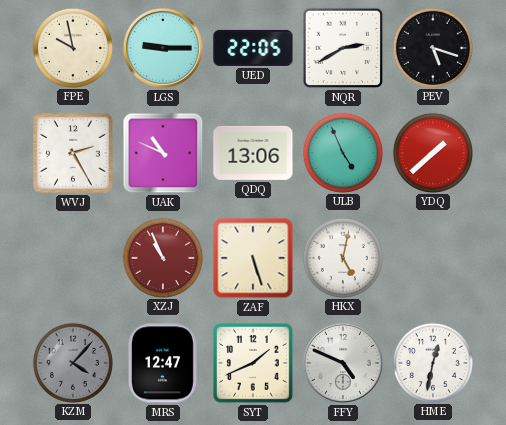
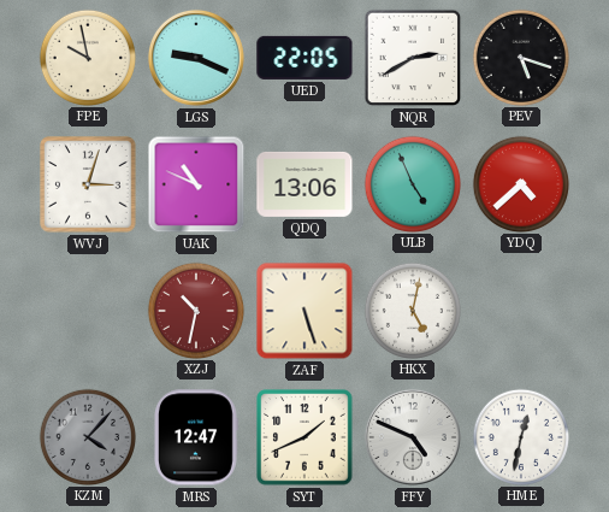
LGS: 9:15 -> 9:19
WVJ: 2:25 -> 3:03
YDQ: 1:38 -> 4:38
XZJ: 10:56 -> 10:32
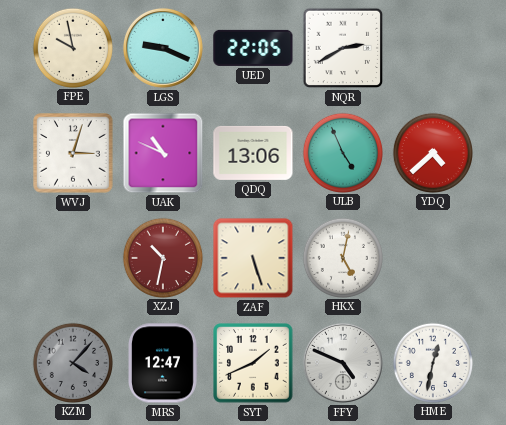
PEV: 5:18 -> none
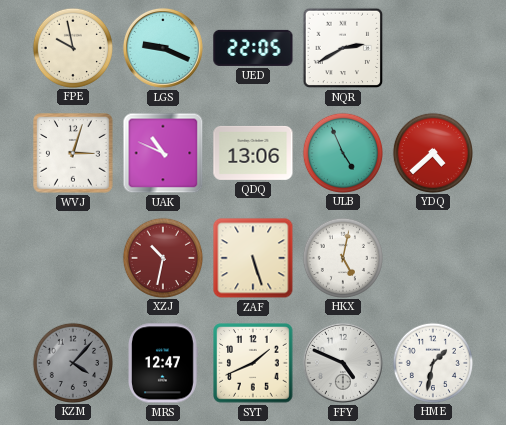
HME: 12:32 -> 1:32
